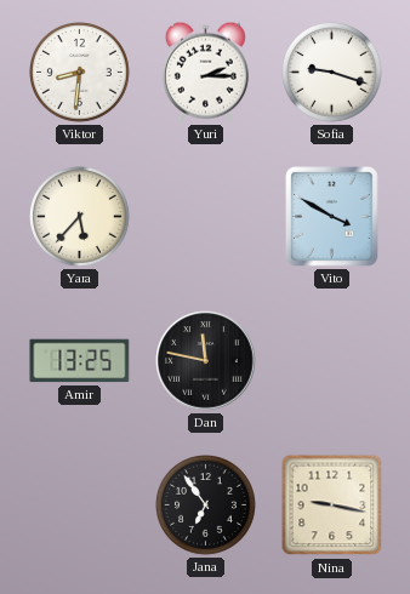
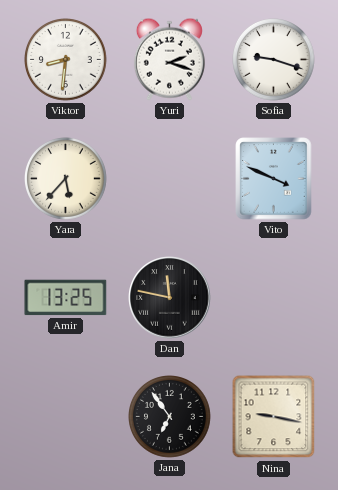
Yuri: 2:15 -> 2:18
Vito: 3:50 -> 3:49
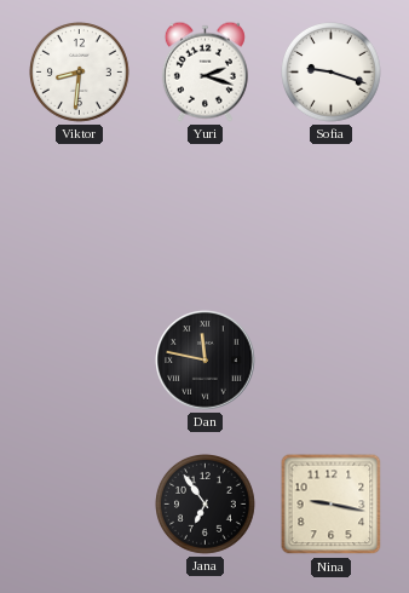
Yara: 5:37 -> none
Vito: 3:49 -> none
Amir: 13:25 -> none
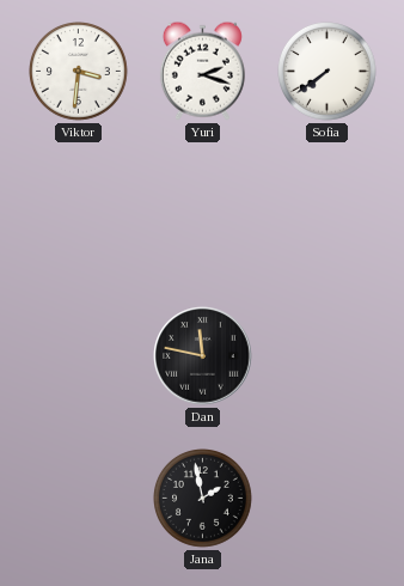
Viktor: 8:31 -> 3:31
Sofia: 9:18 -> 7:39
Jana: 6:54 -> 1:58
Nina: 9:17 -> none
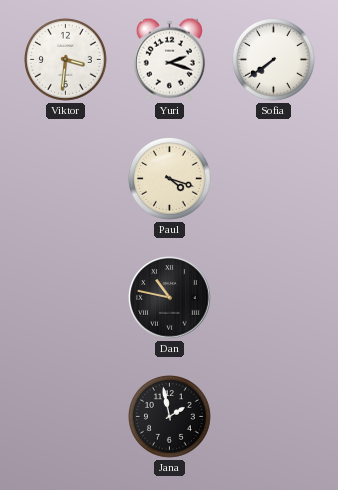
Paul: none -> 4:18
Dan: 11:47 -> 10:47
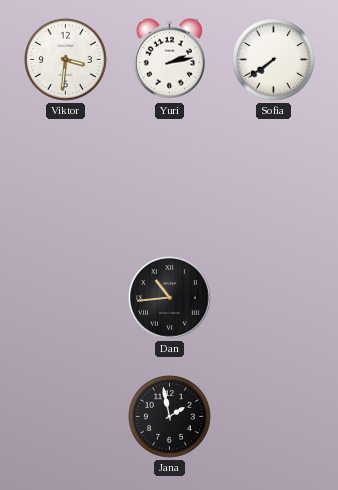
Yuri: 2:18 -> 2:13
Paul: 4:18 -> none
Dan: 10:47 -> 10:44
